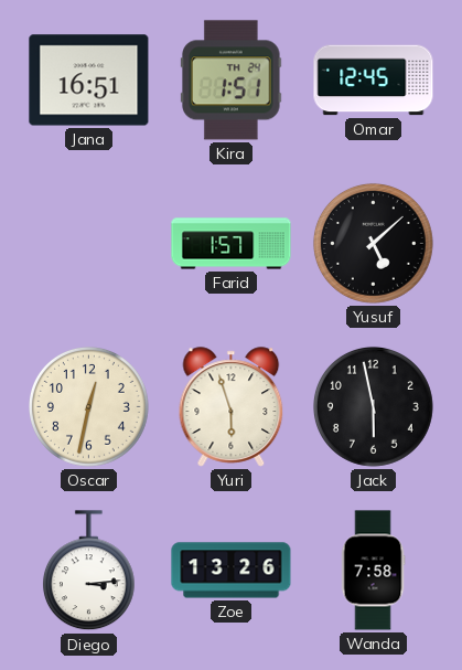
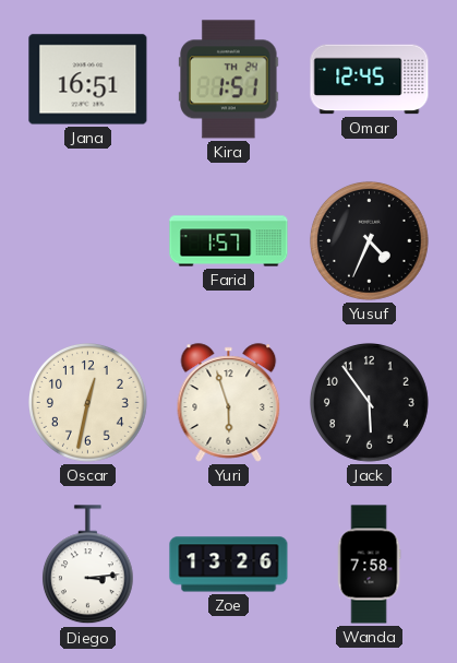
Yusuf: 5:08 -> 4:34
Jack: 5:58 -> 5:54
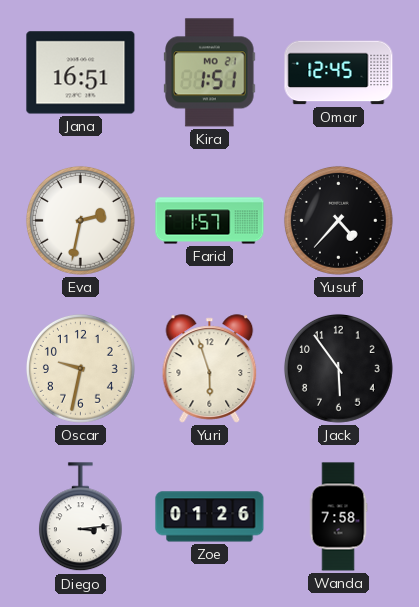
Kira date: TH 24 -> MO 21
Eva: none -> 2:32
Yusuf: 4:34 -> 4:37
Oscar: 12:32 -> 9:32
Zoe: 13:26 -> 01:26
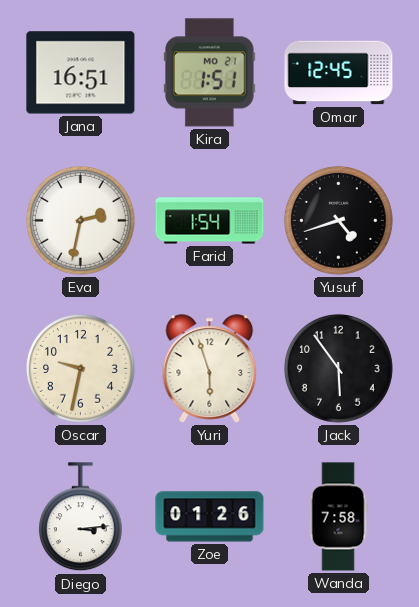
Farid: 1:57 -> 1:54
Yusuf: 4:37 -> 4:42
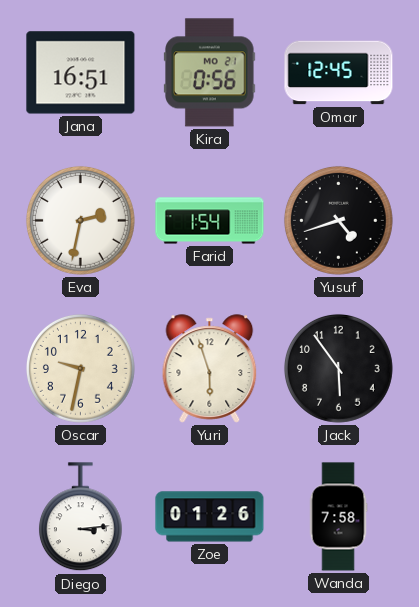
Kira: 1:51 -> 0:56
